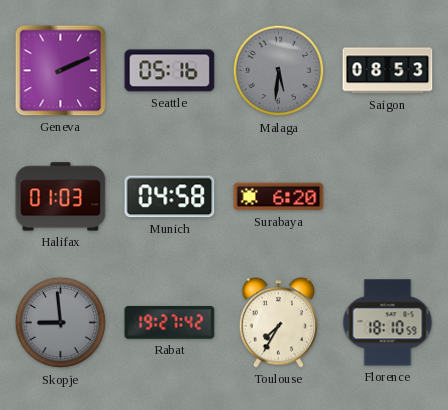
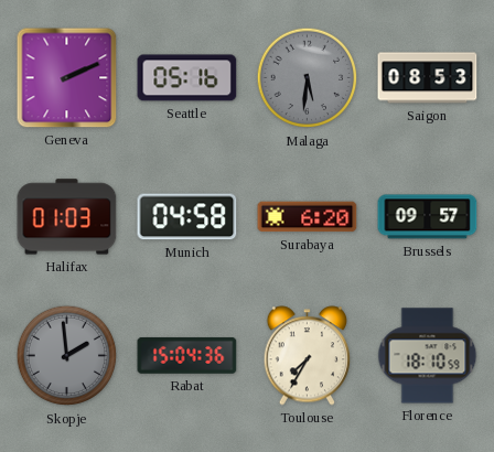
Brussels: none -> 09:57
Skopje: 8:59 -> 1:59
Rabat: 19:27 -> 15:04
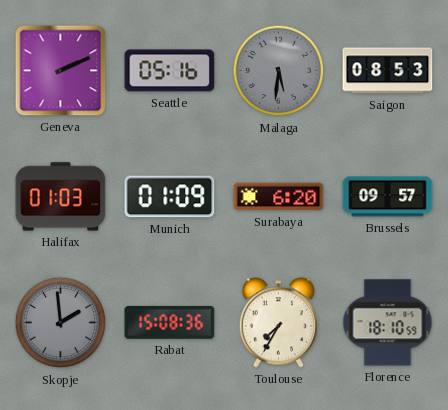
Munich: 04:58 -> 01:09
Rabat: 15:04 -> 15:08
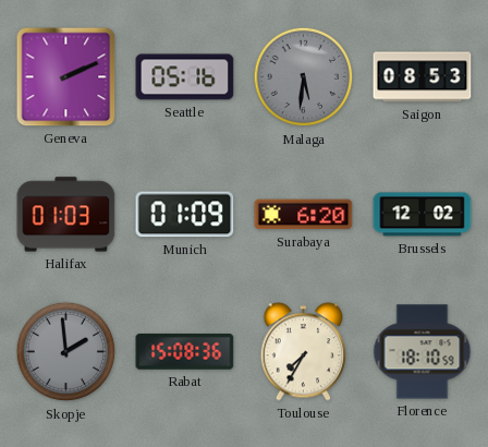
Brussels: 09:57 -> 12:02
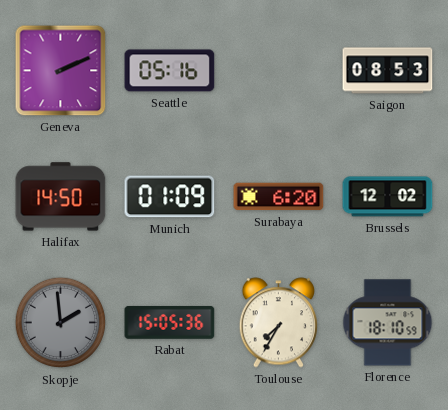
Malaga: 5:31 -> none
Halifax: 01:03 -> 14:50
Rabat: 15:08 -> 15:05
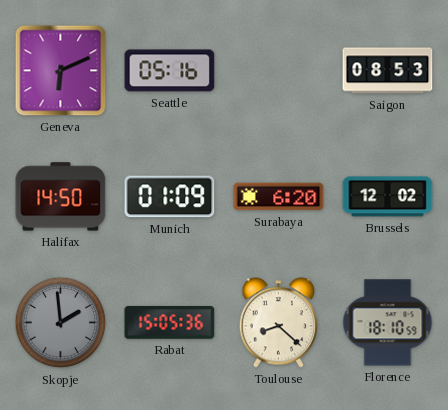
Geneva: 2:11 -> 6:11
Toulouse: 7:35 -> 8:22
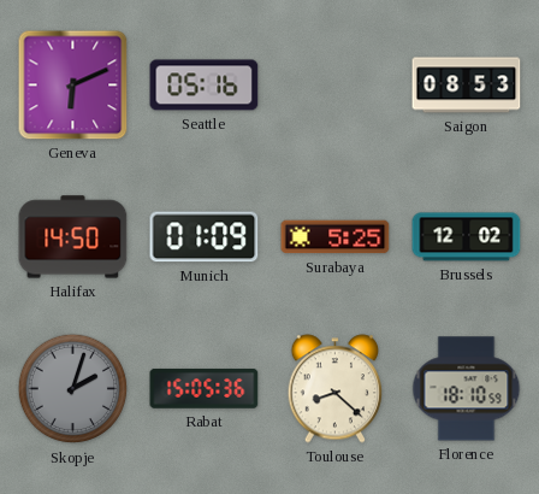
Surabaya: 6:20 -> 5:25
Skopje: 1:59 -> 2:03
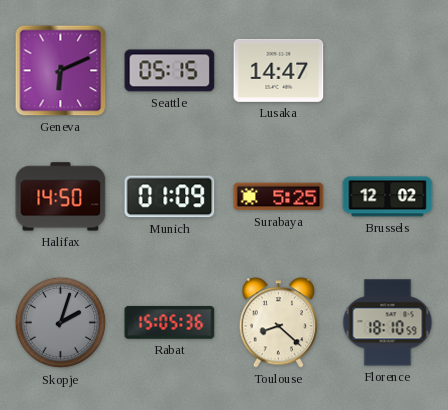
Seattle: 05:16 -> 05:15
Lusaka: none -> 14:47
Saigon: 08:53 -> none
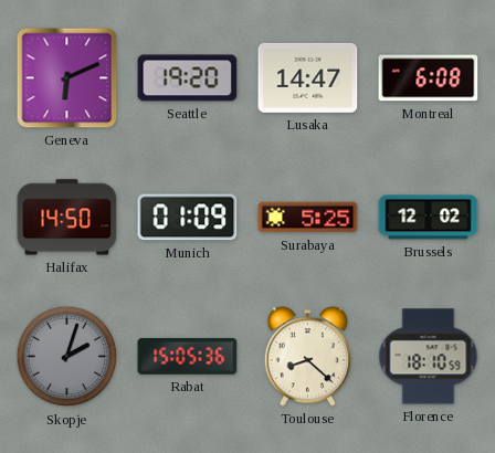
Seattle: 05:15 -> 19:20
Montreal: none -> 6:08
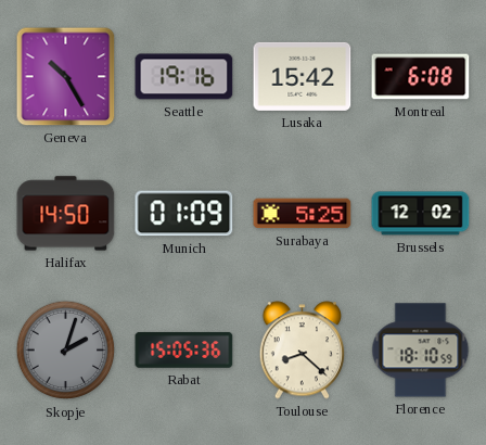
Geneva: 6:11 -> 10:25
Seattle: 19:20 -> 19:16
Lusaka: 14:47 -> 15:42
